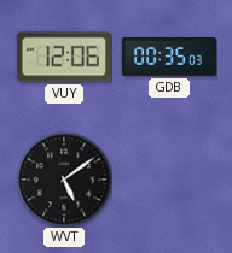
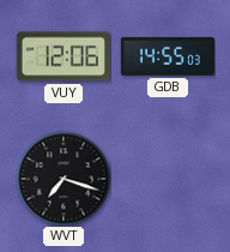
GDB: 00:35 -> 14:55
WVT: 5:09 -> 7:18
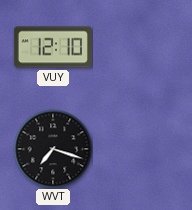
VUY: 12:06 -> 12:10
GDB: 14:55 -> none
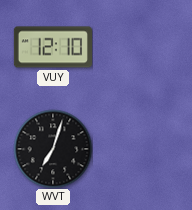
WVT: 7:18 -> 7:03
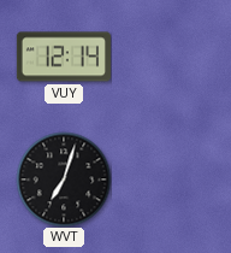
VUY: 12:10 -> 12:14
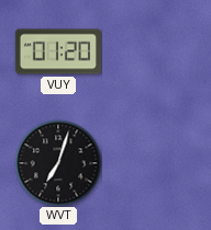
VUY: 12:14 -> 01:20
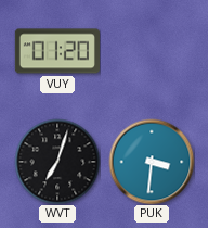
PUK: none -> 3:31
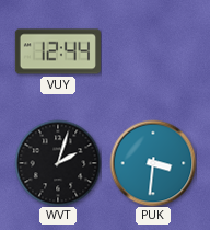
VUY: 01:20 -> 12:44
WVT: 7:03 -> 2:03
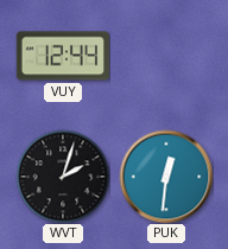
PUK: 3:31 -> 12:31
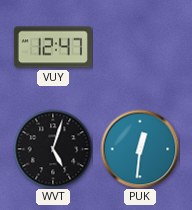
VUY: 12:44 -> 12:47
WVT: 2:03 -> 5:03
